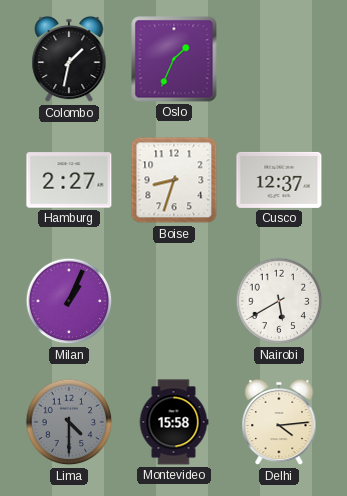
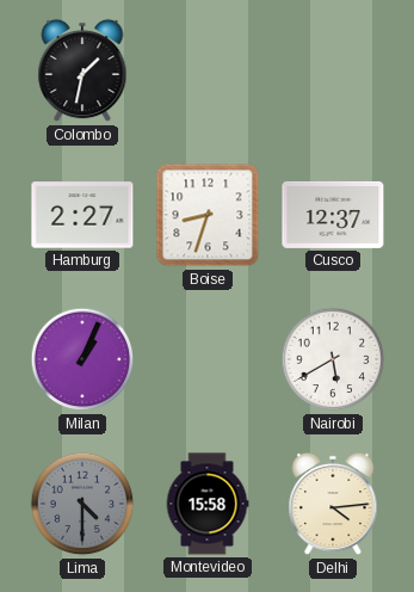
Oslo: 1:34 -> none
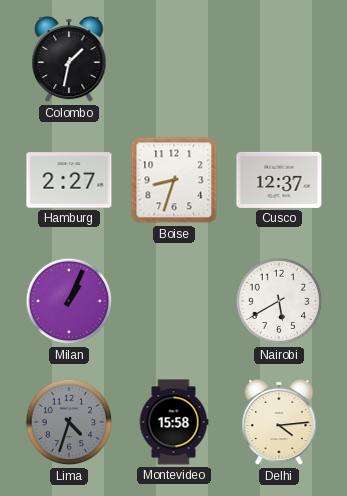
Lima: 4:30 -> 4:33
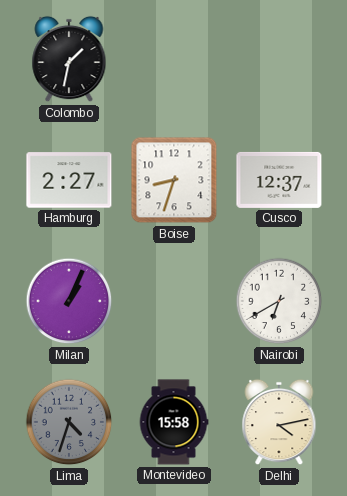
Nairobi: 5:40 -> 6:40
Delhi: 4:14 -> 4:13
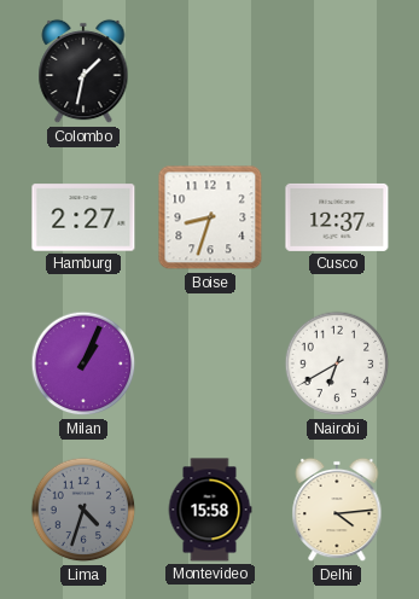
Delhi: 4:13 -> 4:14
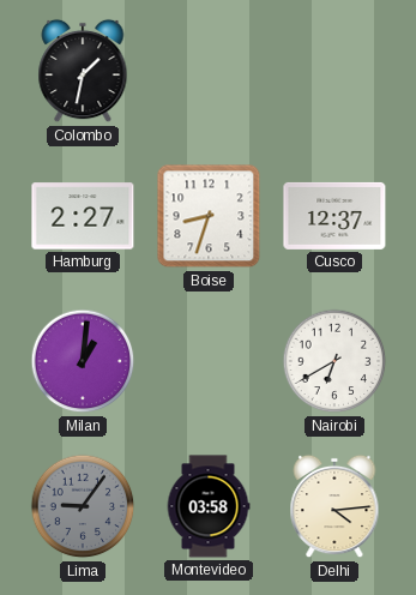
Milan: 1:04 -> 1:01
Lima: 4:33 -> 9:06
Montevideo: 15:58 -> 03:58
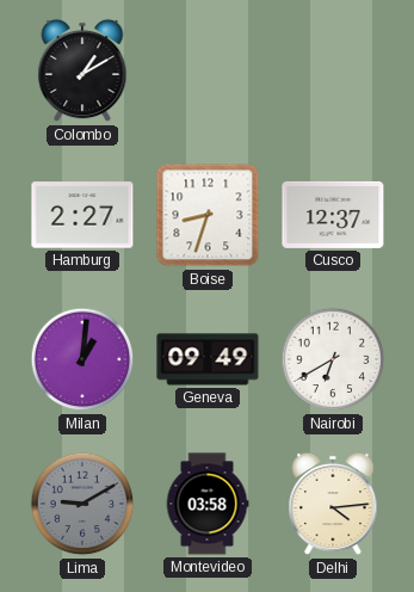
Colombo: 1:32 -> 1:10
Geneva: none -> 09:49
Lima: 9:06 -> 9:10
